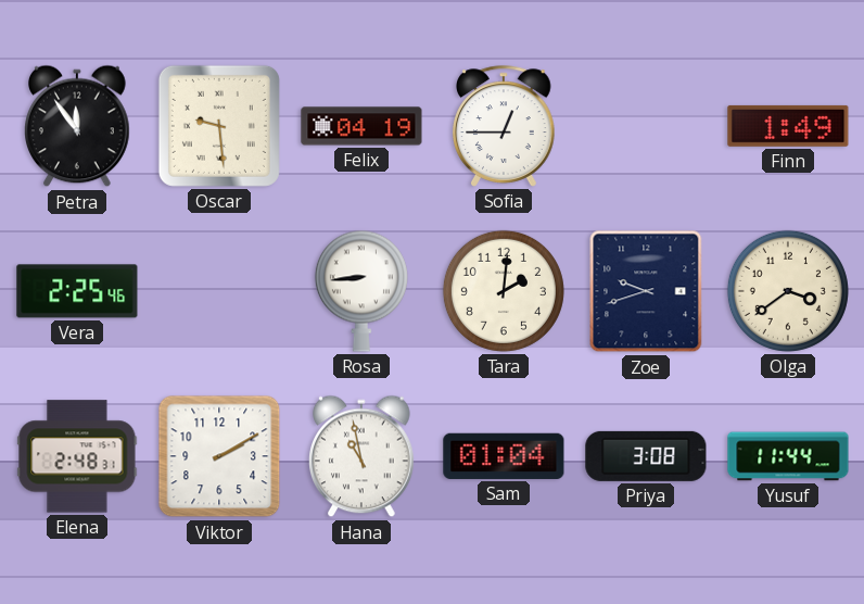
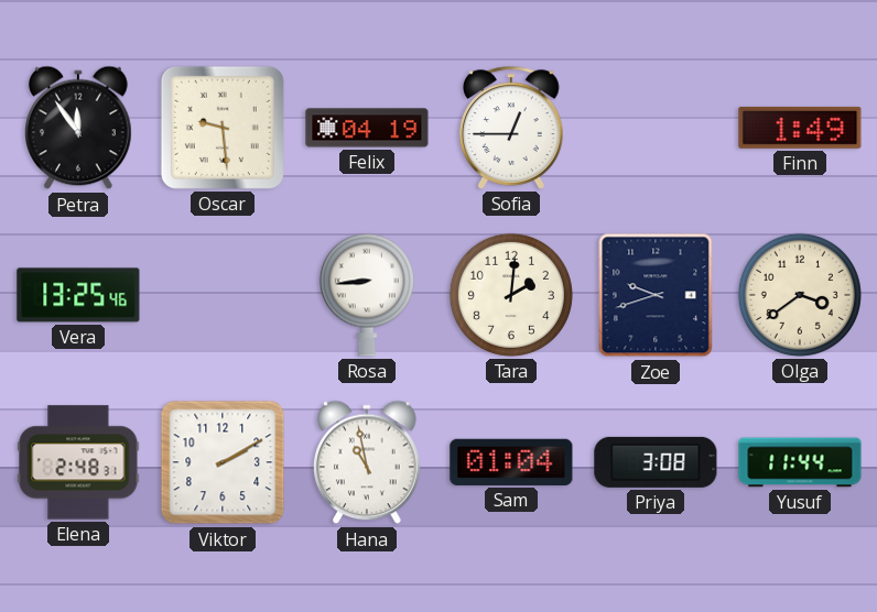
Vera: 2:25 -> 13:25
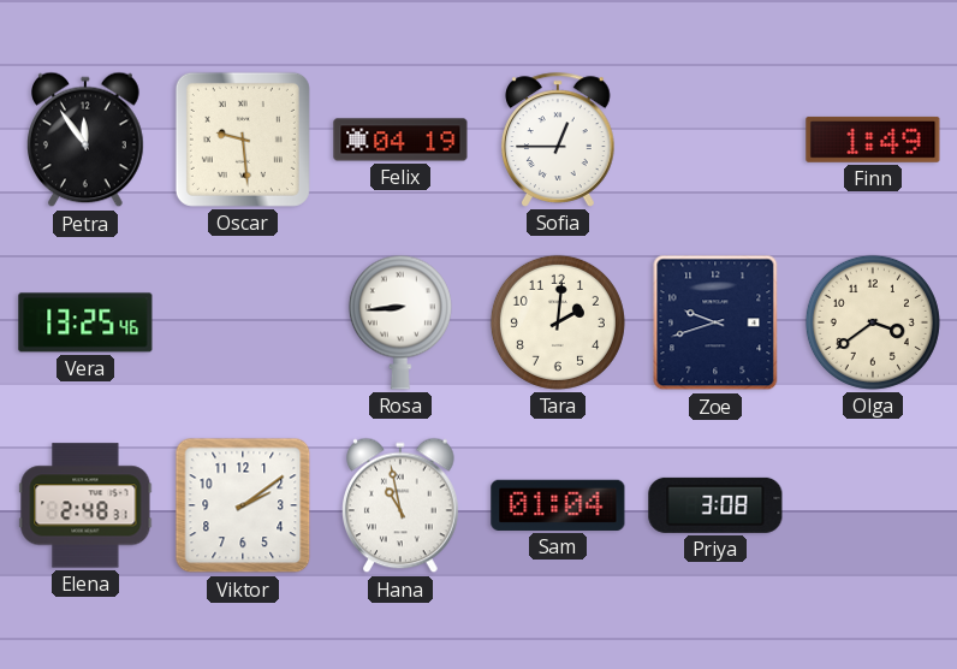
Viktor: 2:10 -> 2:09
Yusuf: 11:44 -> none
